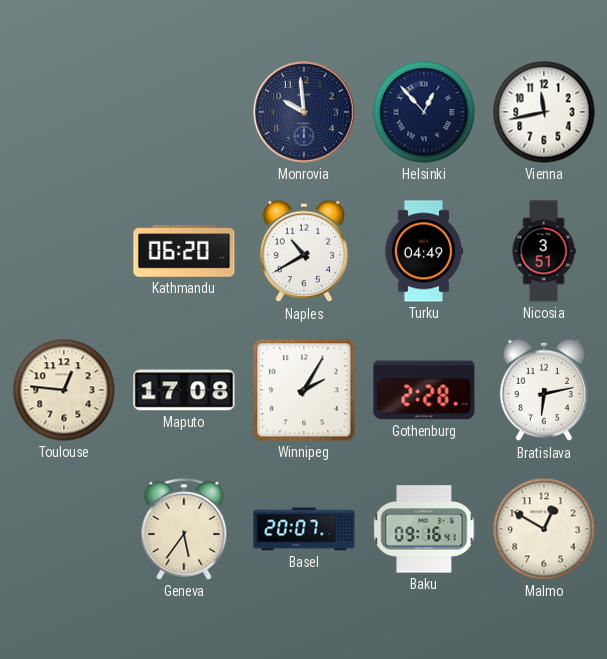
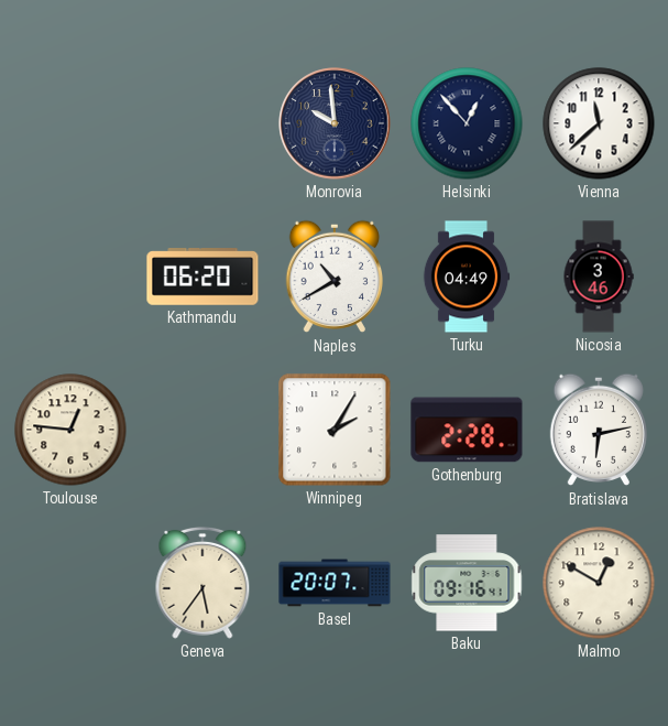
Vienna: 11:43 -> 11:38
Nicosia: 3:51 -> 3:46
Maputo: 17:08 -> none
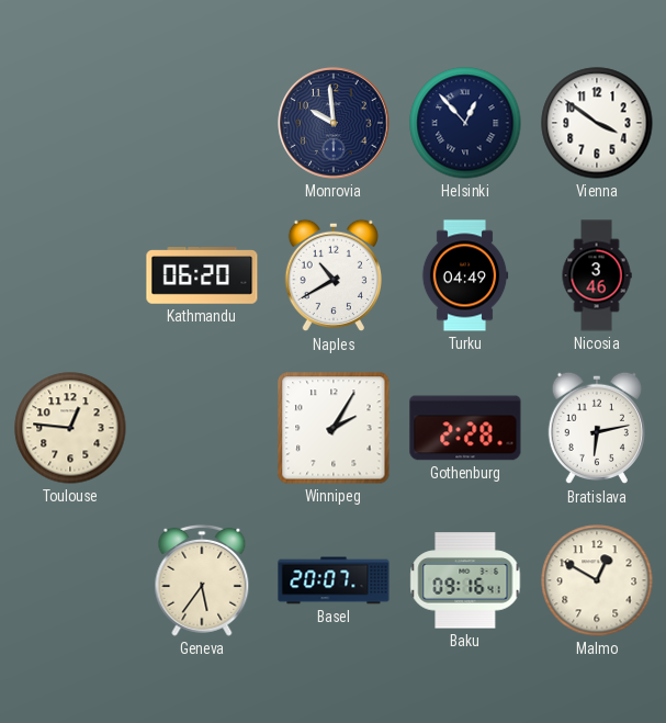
Vienna: 11:38 -> 3:51
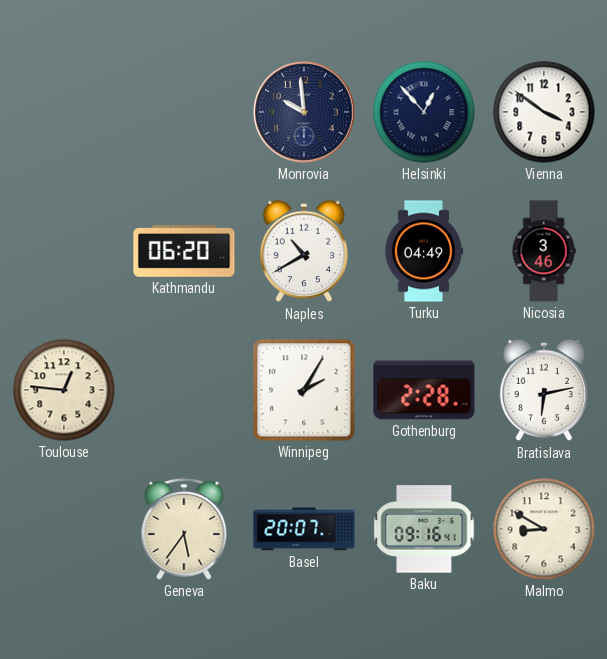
Malmo: 12:50 -> 8:50
